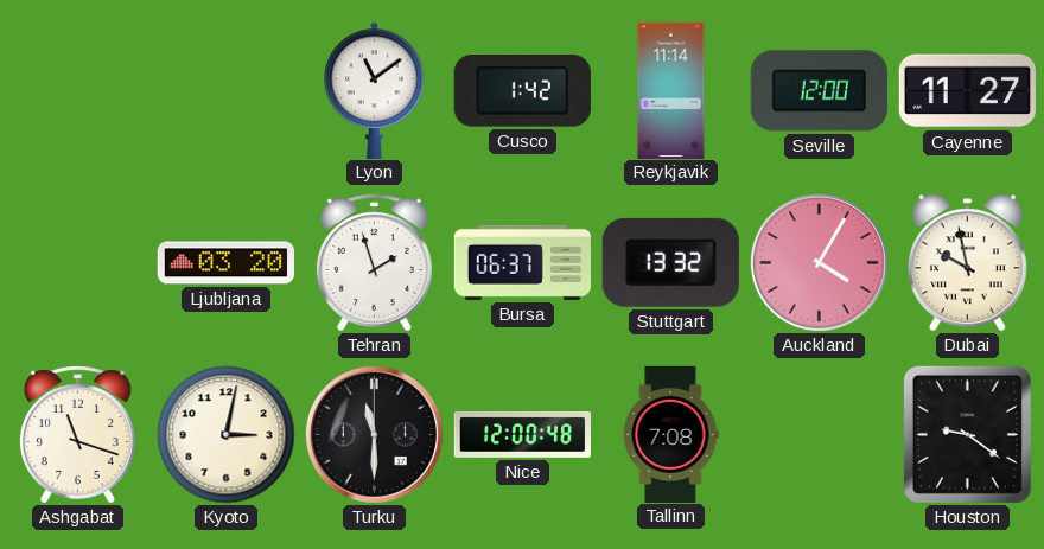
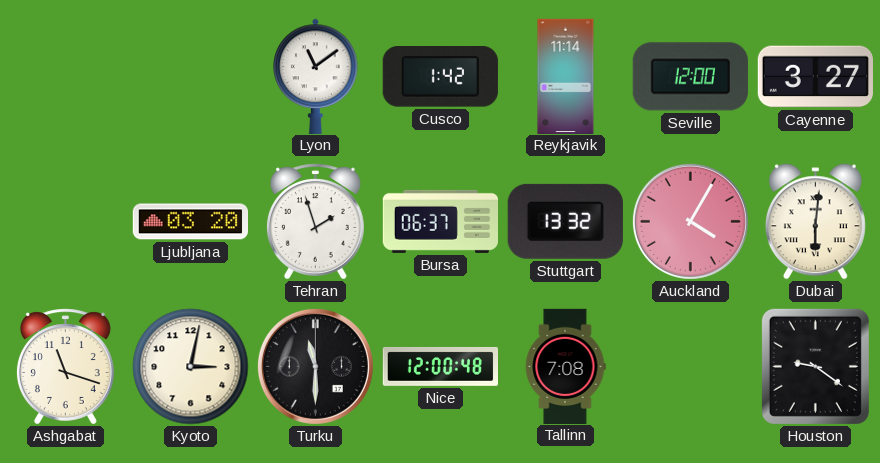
Cayenne: 11:27 -> 3:27
Dubai: 9:58 -> 6:01
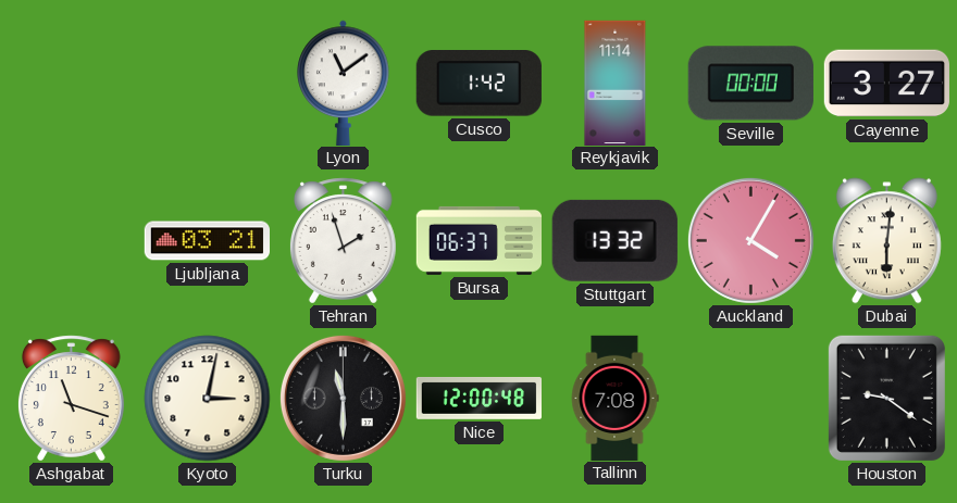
Seville: 12:00 -> 00:00
Ljubljana: 03:20 -> 03:21
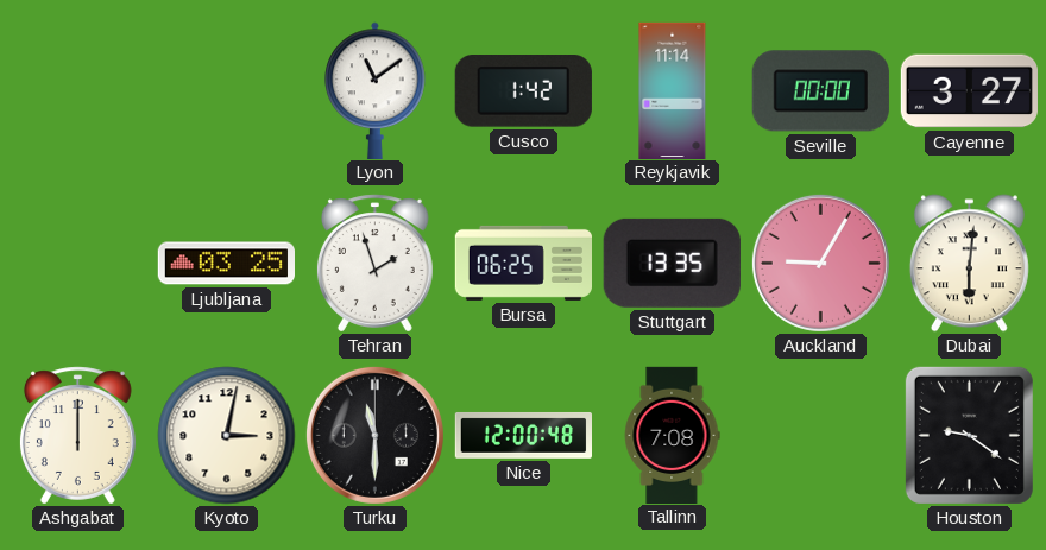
Ljubljana: 03:21 -> 03:25
Bursa: 06:37 -> 06:25
Stuttgart: 13:32 -> 13:35
Auckland: 4:05 -> 9:05
Ashgabat: 11:18 -> 12:00
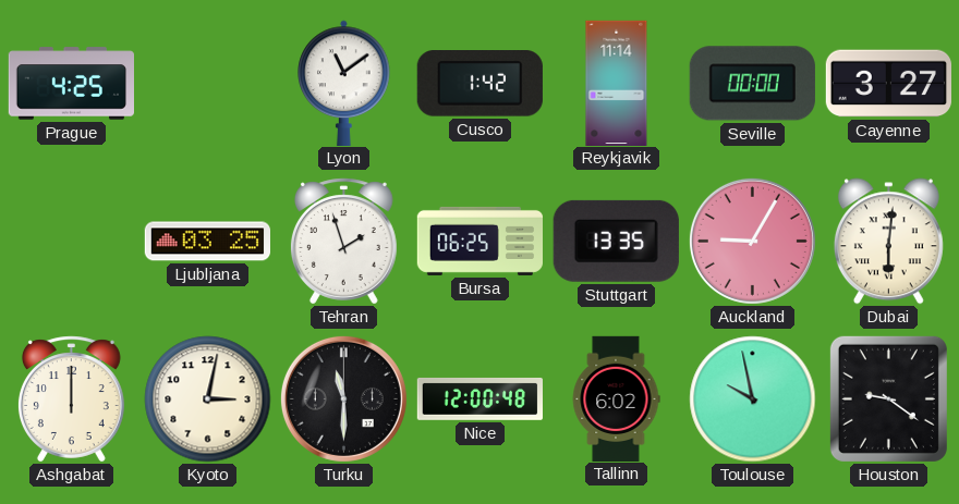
Prague: none -> 4:25
Tallinn: 7:08 -> 6:02
Toulouse: none -> 9:58
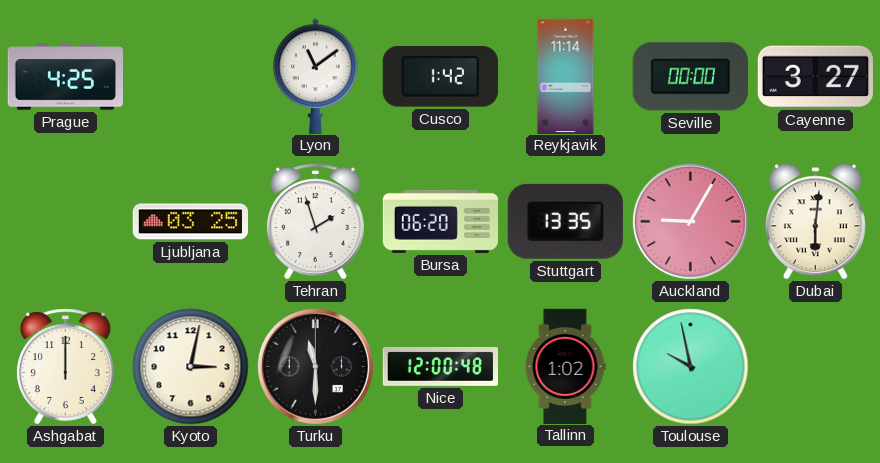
Bursa: 06:25 -> 06:20
Tallinn: 6:02 -> 1:02
Houston: 9:21 -> none
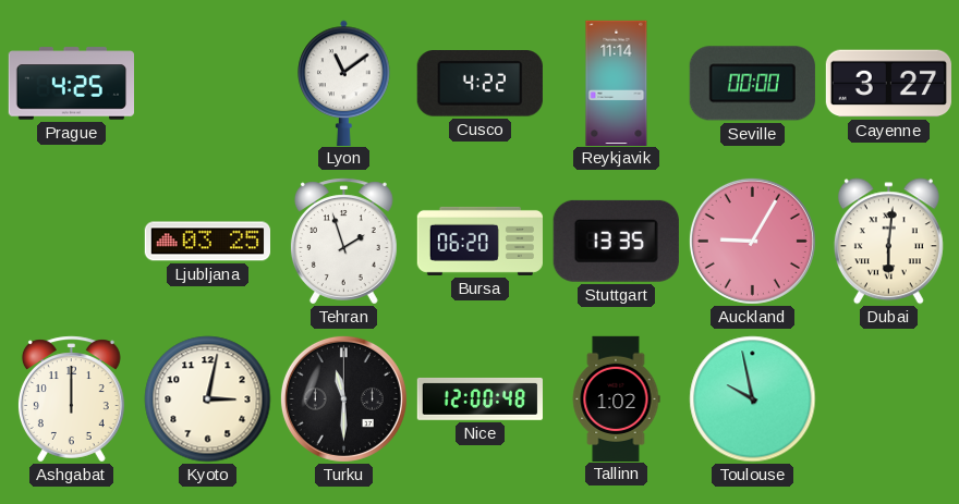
Cusco: 1:42 -> 4:22
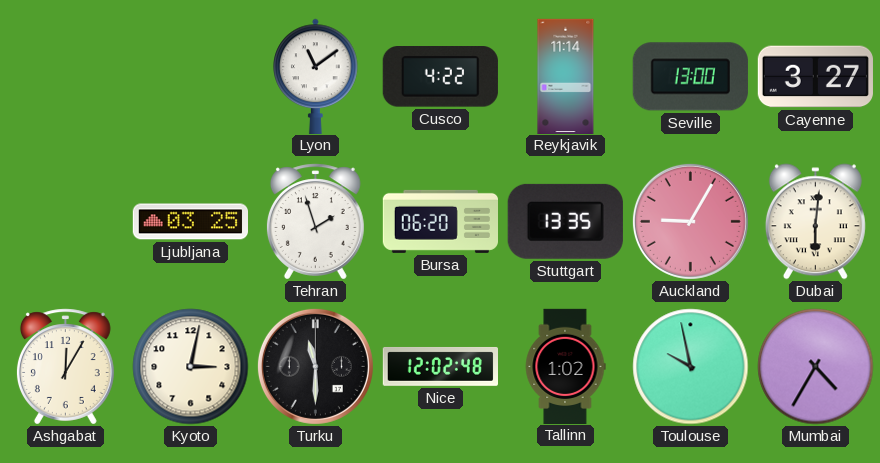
Prague: 4:25 -> none
Seville: 00:00 -> 13:00
Ashgabat: 12:00 -> 12:05
Nice: 12:00 -> 12:02
Mumbai: none -> 4:35
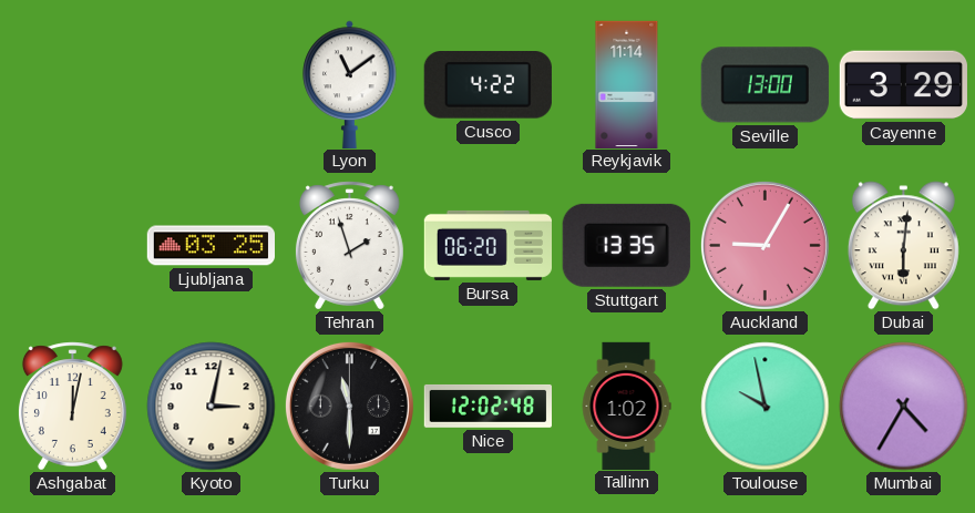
Cayenne: 3:27 -> 3:29
Ashgabat: 12:05 -> 12:02
